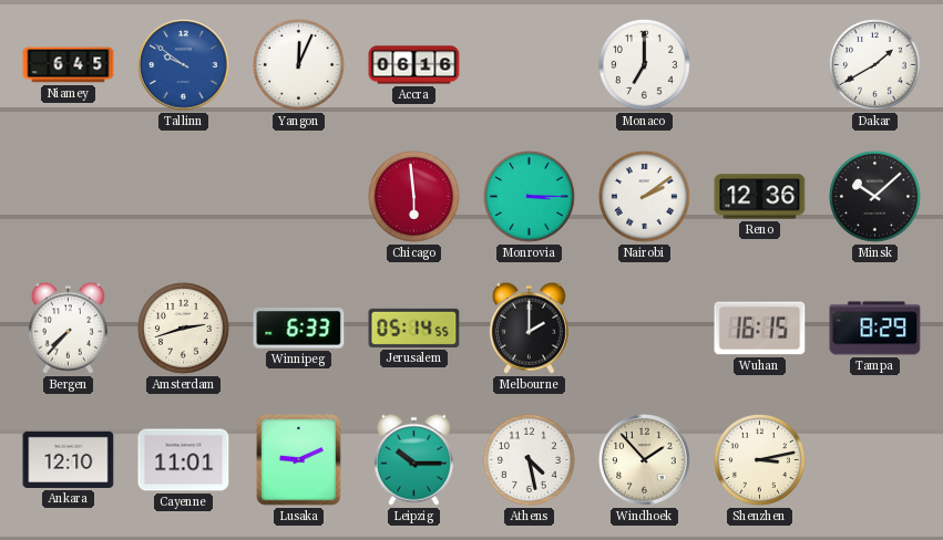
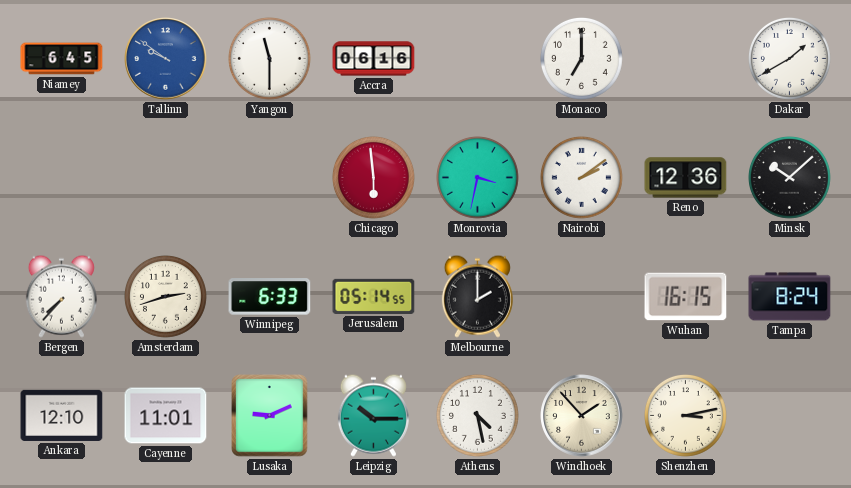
Yangon: 12:04 -> 11:30
Monrovia: 3:15 -> 3:32
Tampa: 8:29 -> 8:24
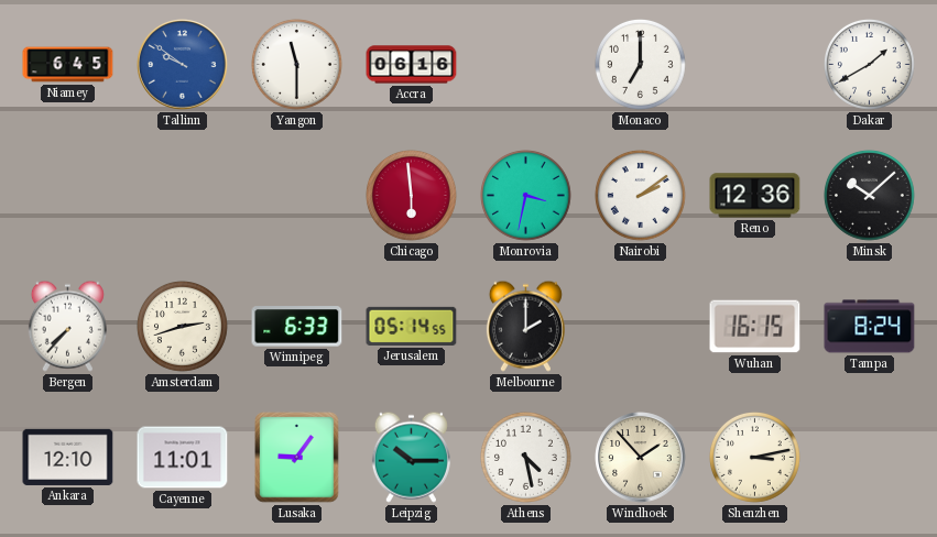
Lusaka: 9:11 -> 9:06
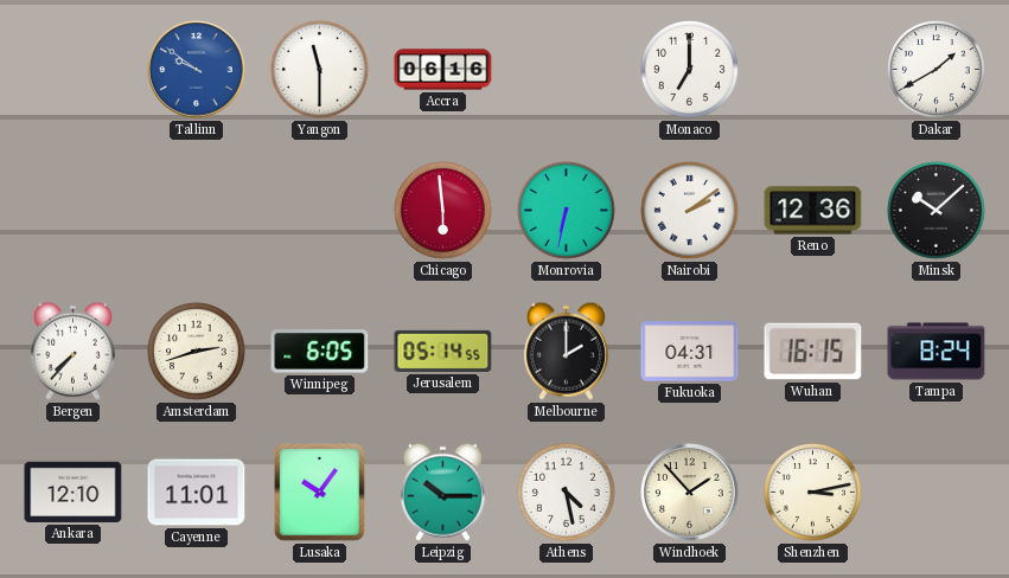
Niamey: 6:45 -> none
Monrovia: 3:32 -> 6:32
Winnipeg: 6:33 -> 6:05
Fukuoka: none -> 04:31
Lusaka: 9:06 -> 10:06
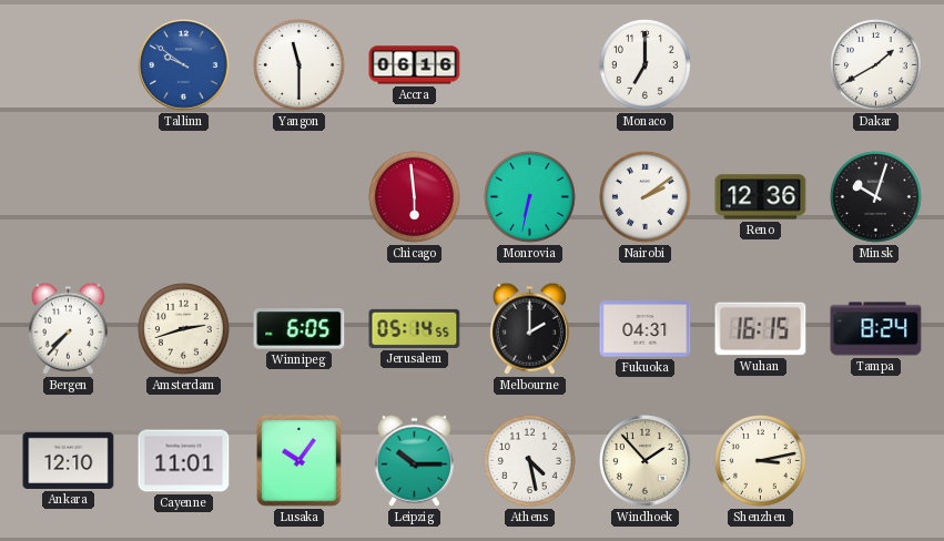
Minsk: 10:08 -> 10:03
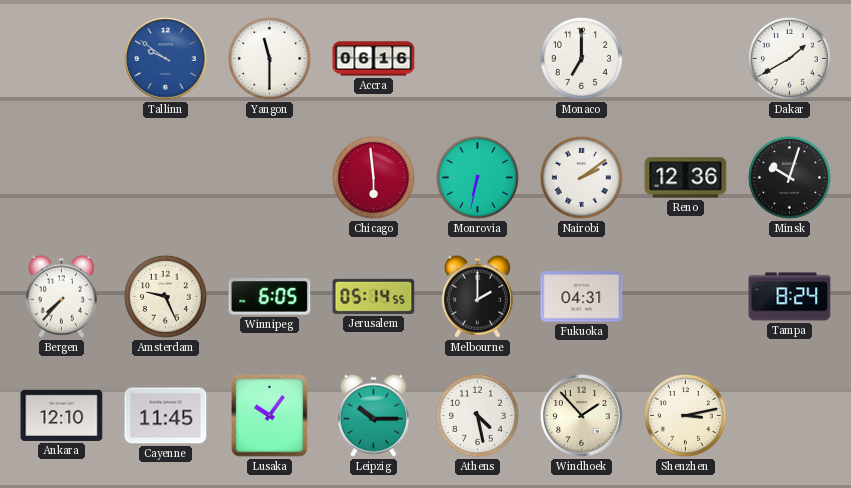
Amsterdam: 2:42 -> 9:26
Wuhan: 16:15 -> none
Cayenne: 11:01 -> 11:45
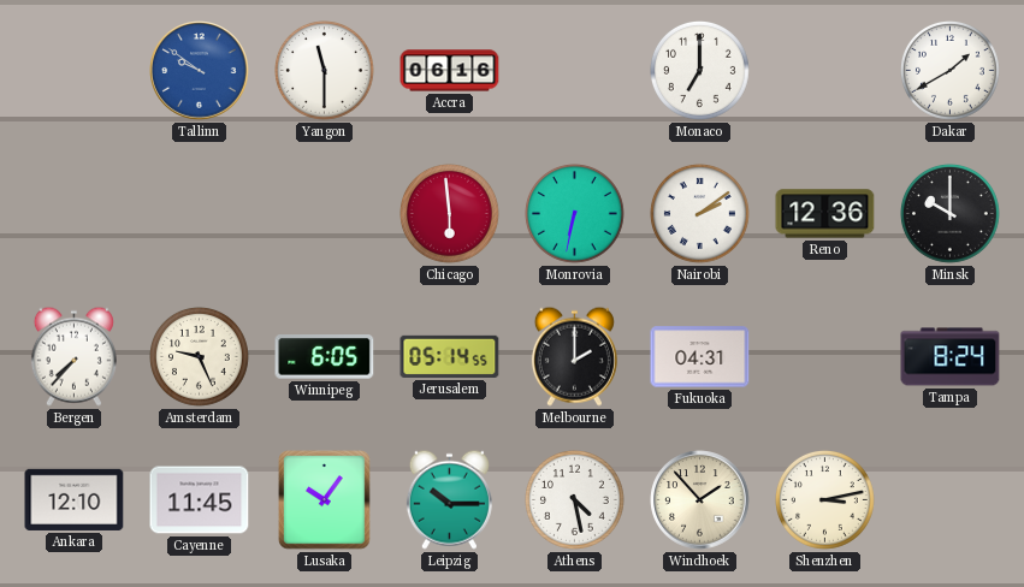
Minsk: 10:03 -> 10:00
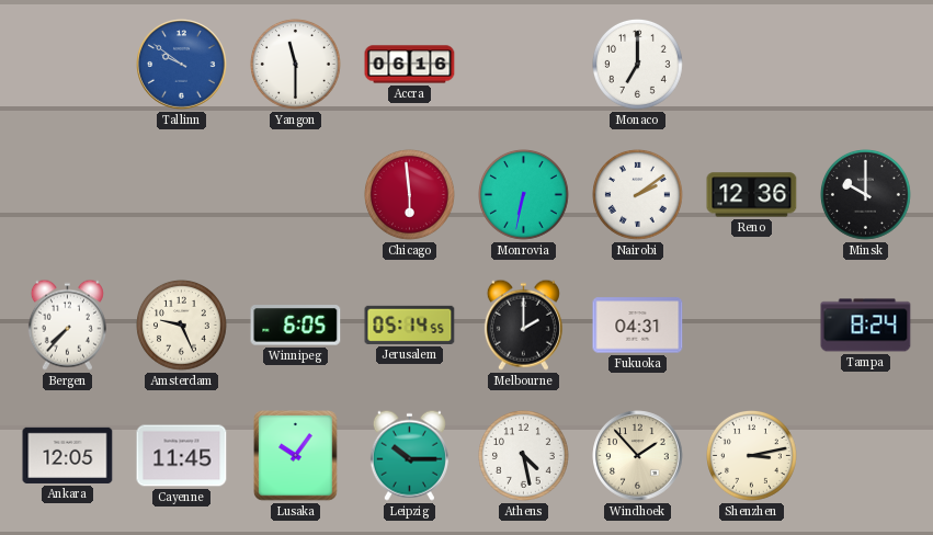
Dakar: 1:40 -> none
Ankara: 12:10 -> 12:05
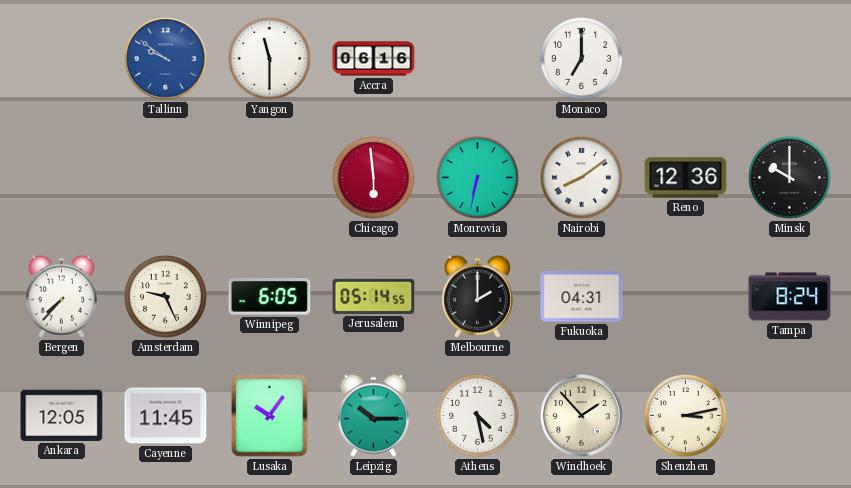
Nairobi: 2:09 -> 8:09
